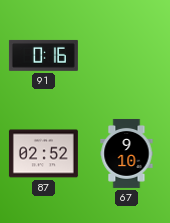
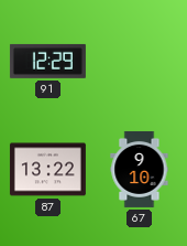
91: 0:16 -> 12:29
87: 02:52 -> 13:22
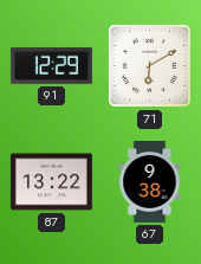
71: none -> 6:10
67: 9:10 -> 9:38
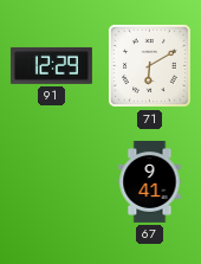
87: 13:22 -> none
67: 9:38 -> 9:41
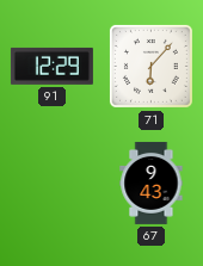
71: 6:10 -> 6:07
67: 9:41 -> 9:43
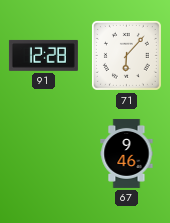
91: 12:29 -> 12:28
67: 9:43 -> 9:46
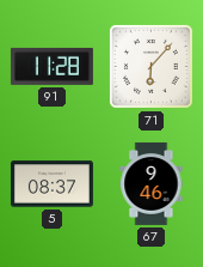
91: 12:28 -> 11:28
5: none -> 08:37
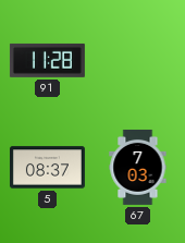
71: 6:07 -> none
67: 9:46 -> 7:03
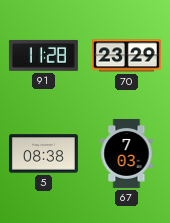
70: none -> 23:29
5: 08:37 -> 08:38
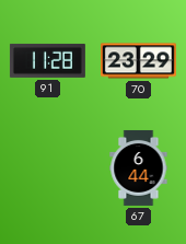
5: 08:38 -> none
67: 7:03 -> 6:44
